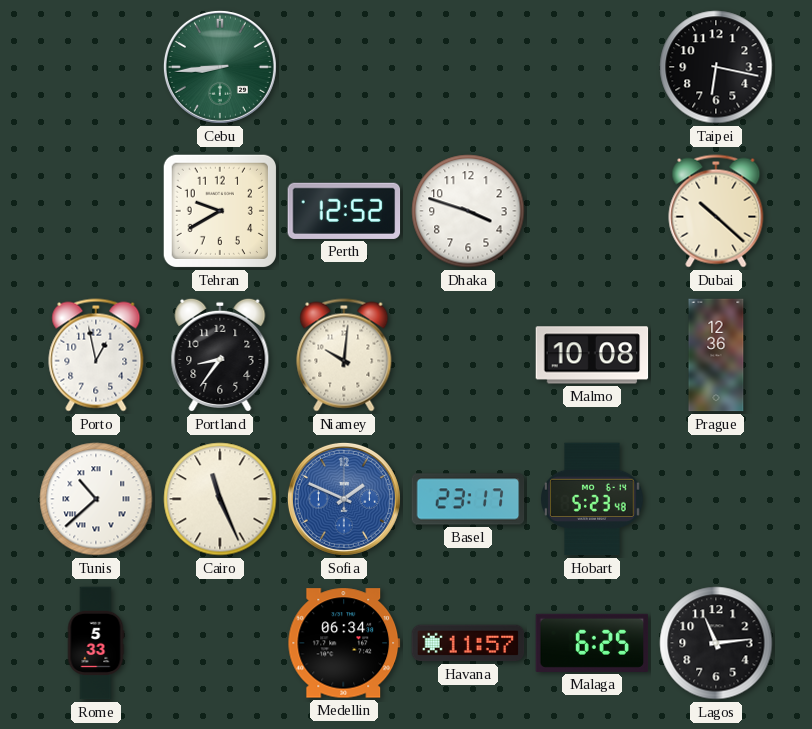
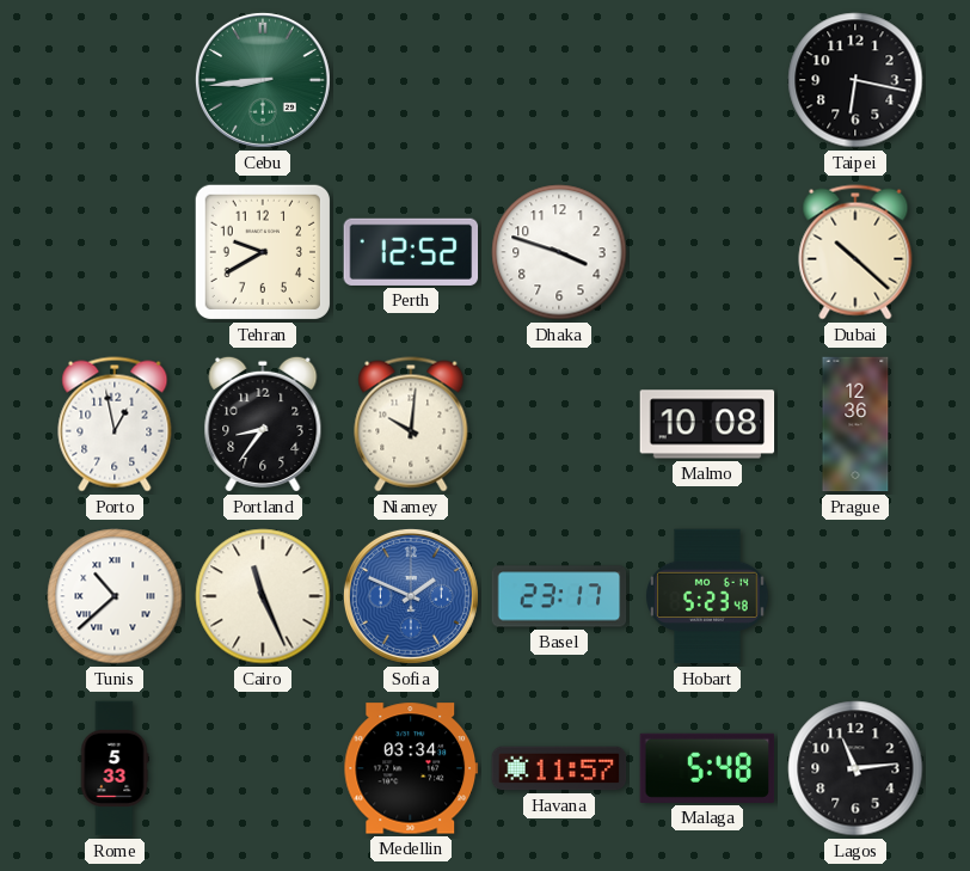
Medellin: 06:34 -> 03:34
Malaga: 6:25 -> 5:48
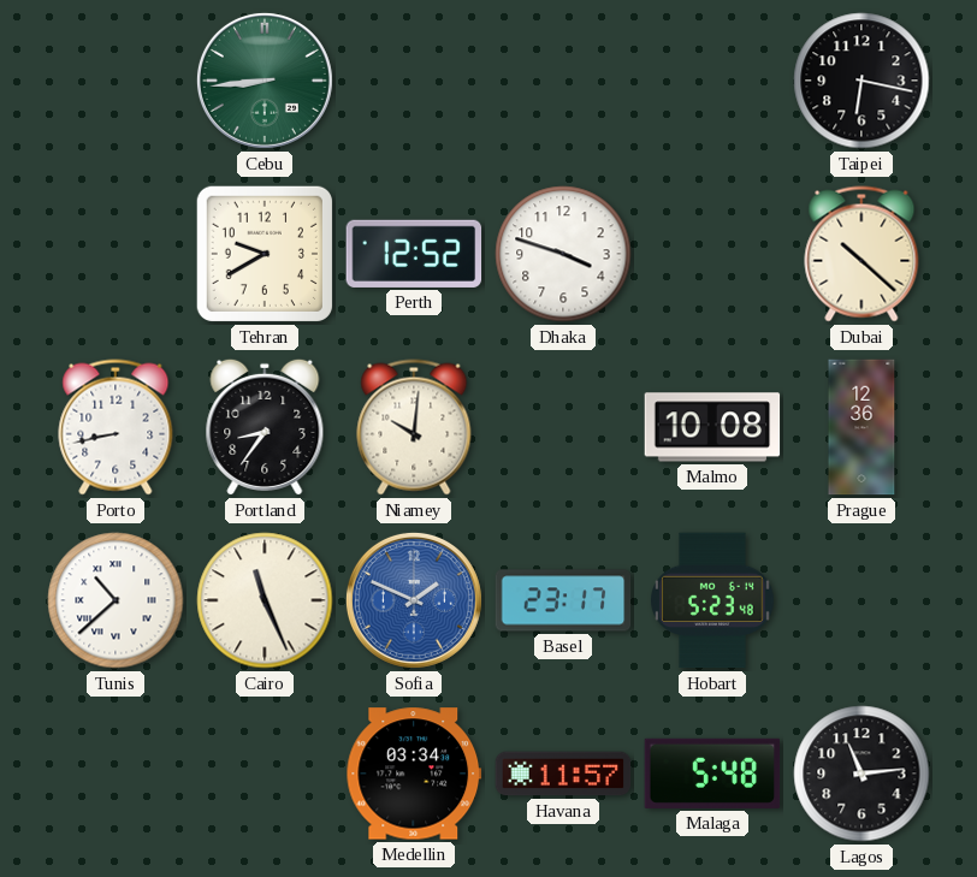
Porto: 12:58 -> 8:43
Rome: 5:33 -> none
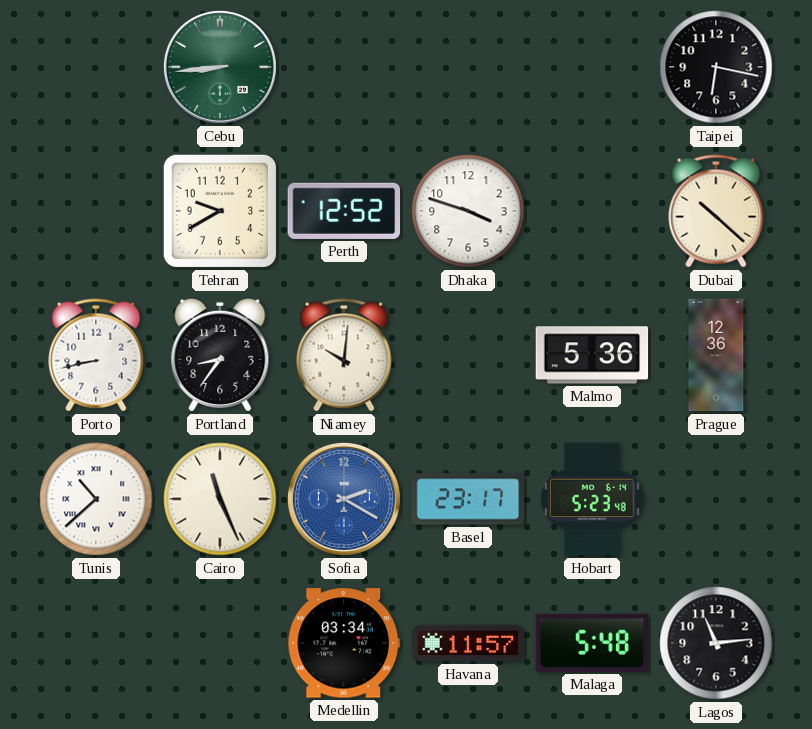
Malmo: 10:08 -> 5:36
Sofia: 1:49 -> 2:20
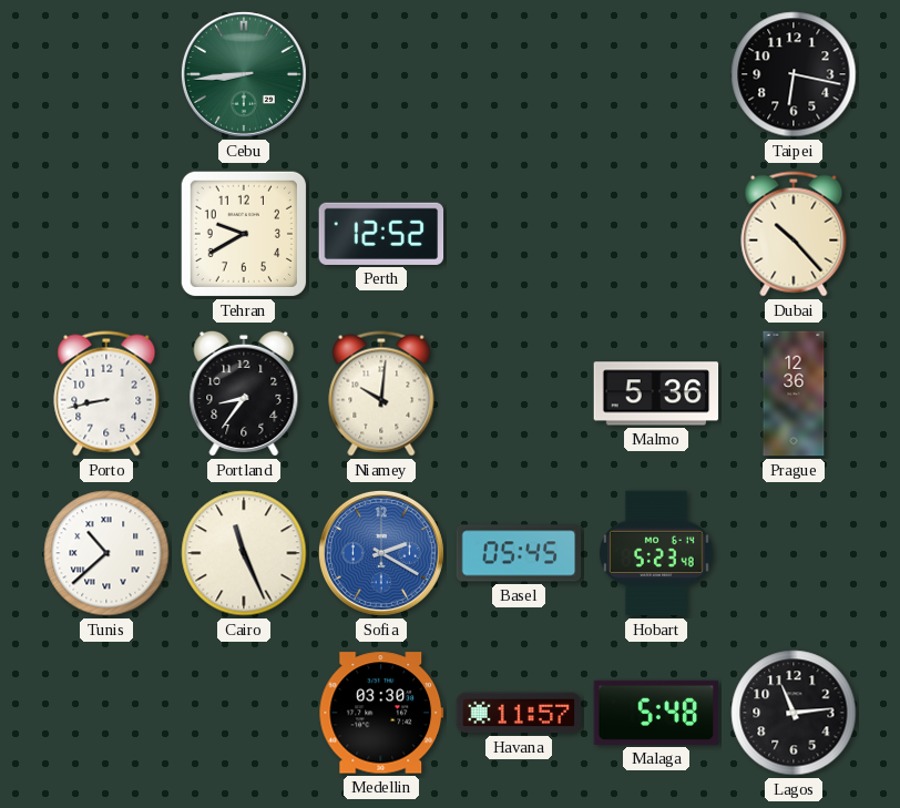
Dhaka: 3:48 -> none
Dubai: 10:22 -> 10:23
Basel: 23:17 -> 05:45
Medellin: 03:34 -> 03:30
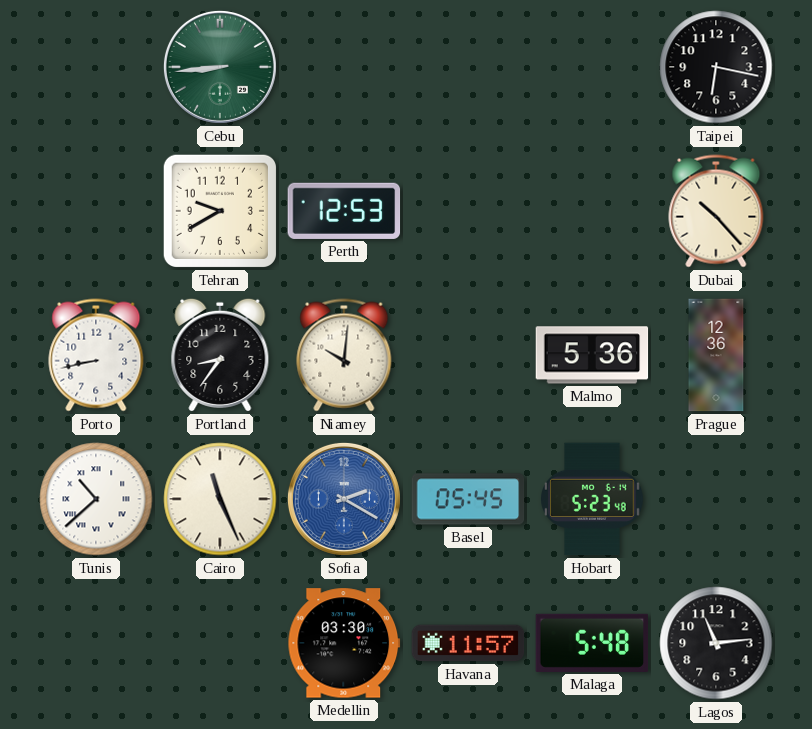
Perth: 12:52 -> 12:53
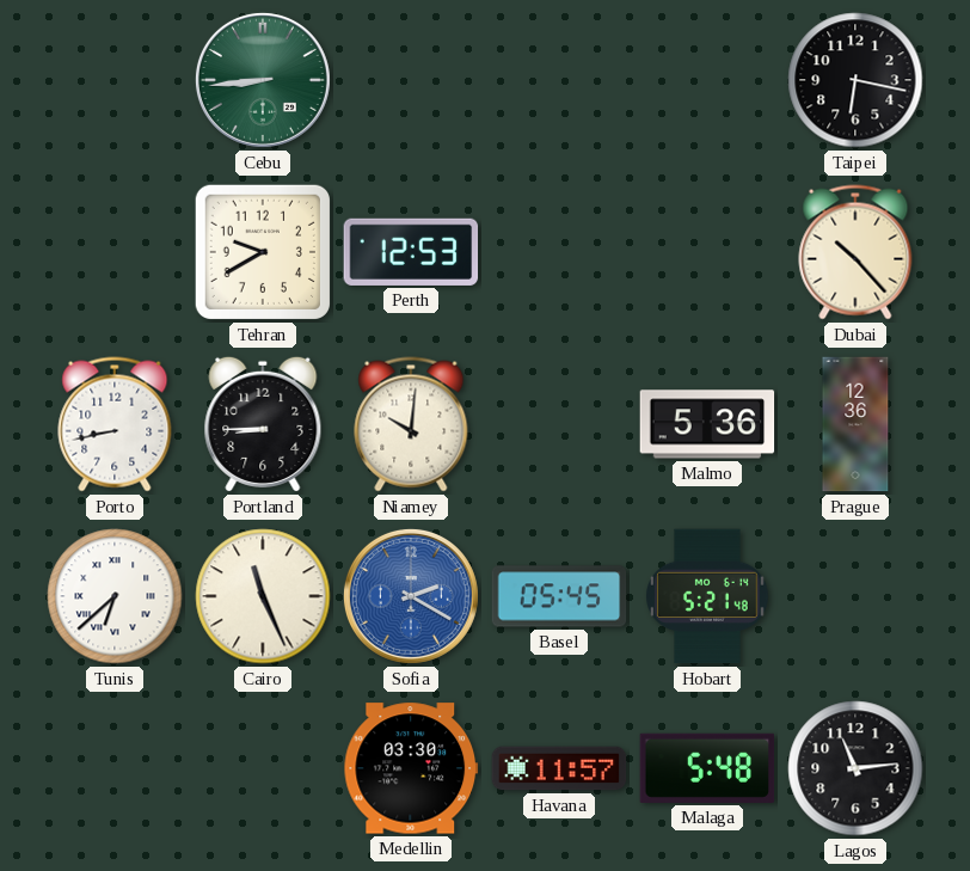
Portland: 8:36 -> 8:45
Tunis: 10:38 -> 6:38
Hobart: 5:23 -> 5:21
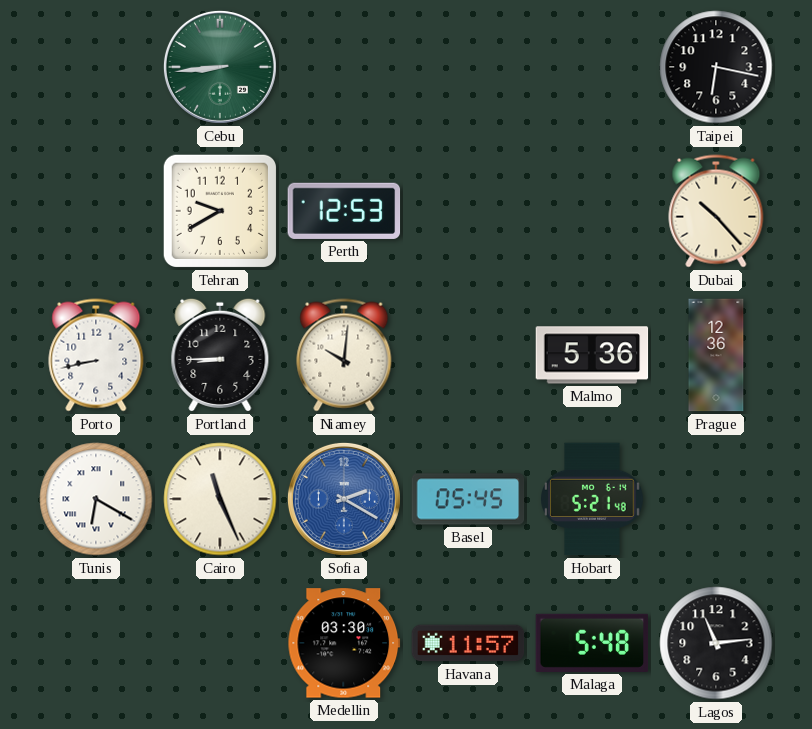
Tunis: 6:38 -> 6:20
